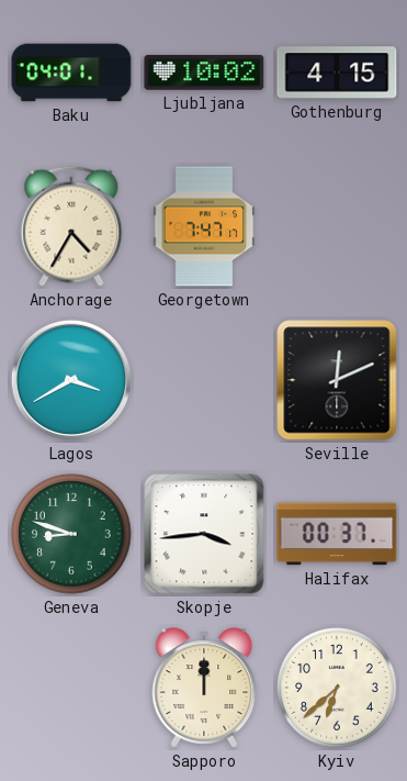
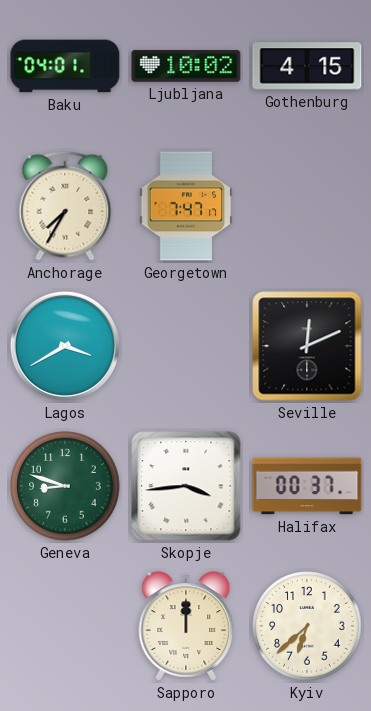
Anchorage: 4:35 -> 7:35
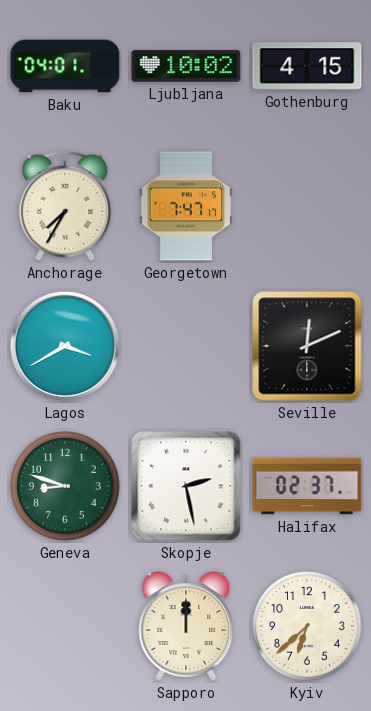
Skopje: 3:44 -> 2:28
Halifax: 00:37 -> 02:37
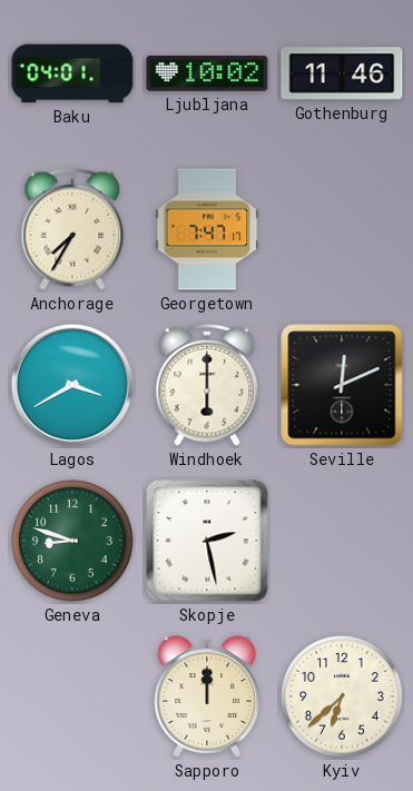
Gothenburg: 4:15 -> 11:46
Windhoek: none -> 6:00
Halifax: 02:37 -> none
